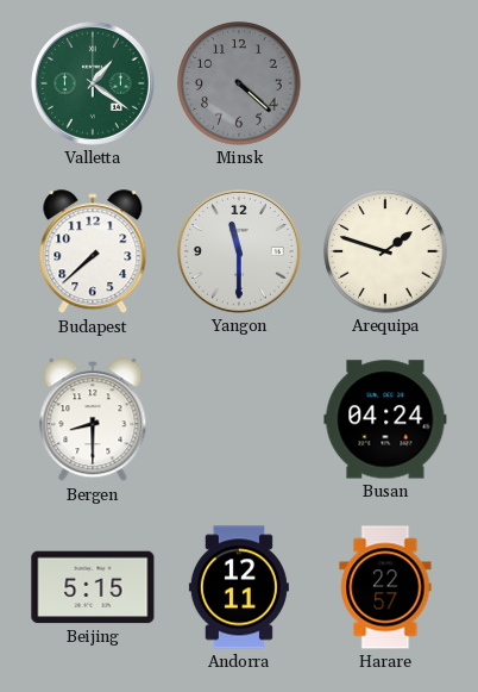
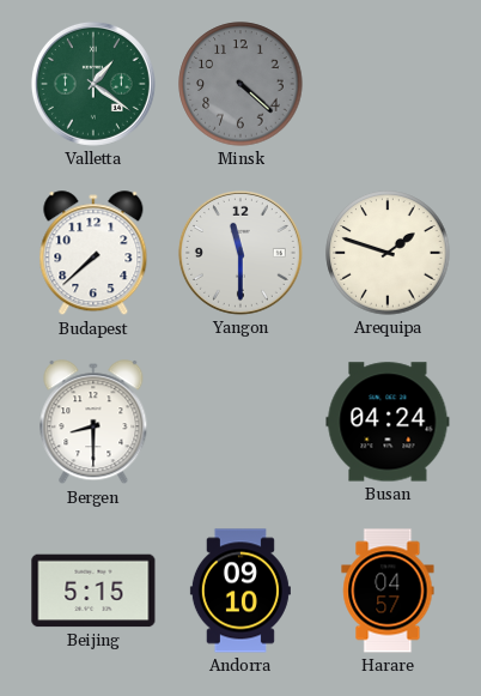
Andorra: 12:11 -> 09:10
Harare: 22:57 -> 04:57
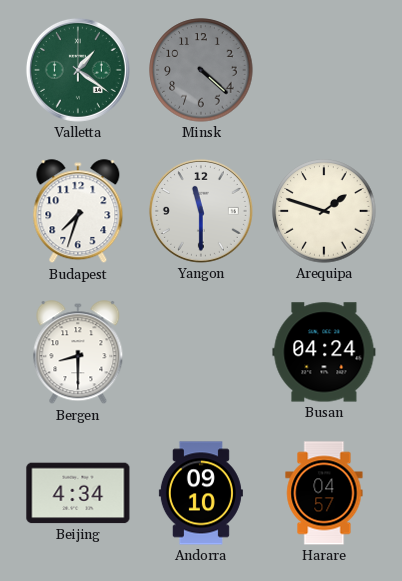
Budapest: 7:38 -> 7:33
Beijing: 5:15 -> 4:34
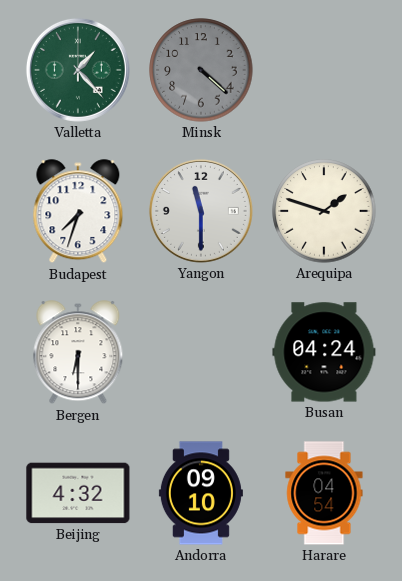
Valletta: 1:21 -> 1:23
Bergen: 8:30 -> 6:30
Beijing: 4:34 -> 4:32
Harare: 04:57 -> 04:54
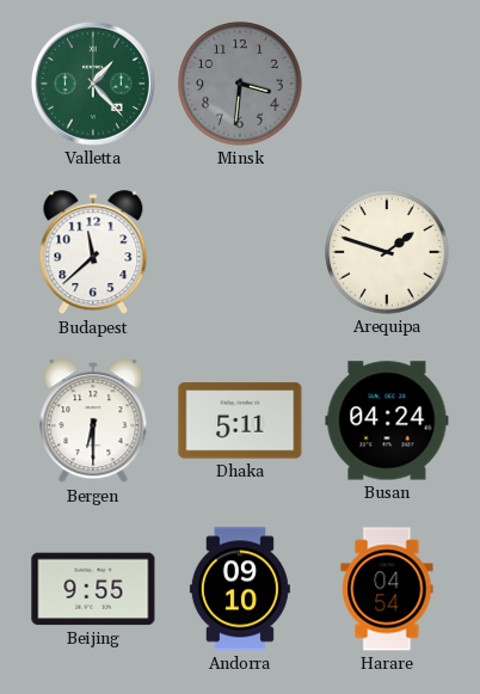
Minsk: 4:22 -> 3:31
Budapest: 7:33 -> 11:38
Yangon: 11:30 -> none
Dhaka: none -> 5:11
Beijing: 4:32 -> 9:55
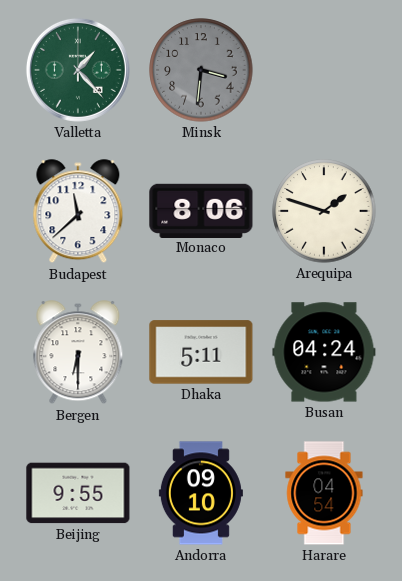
Monaco: none -> 8:06
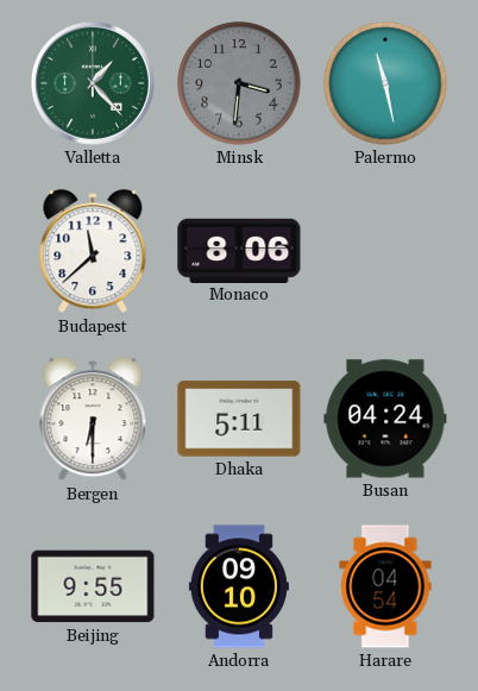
Palermo: none -> 11:28
Arequipa: 1:48 -> none
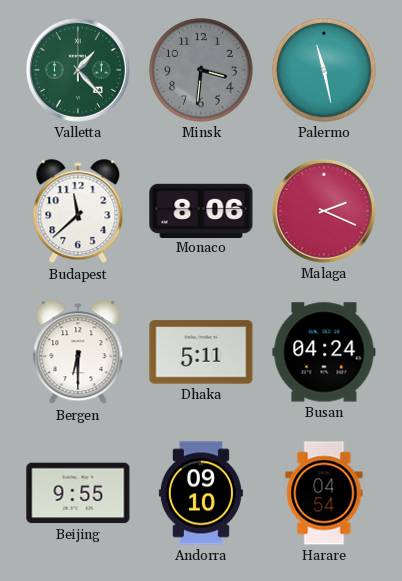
Malaga: none -> 2:19
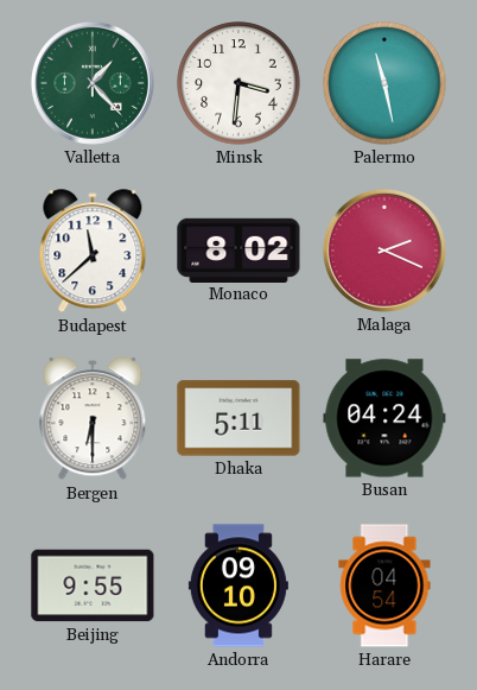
Minsk dial: grey -> white
Monaco: 8:06 -> 8:02
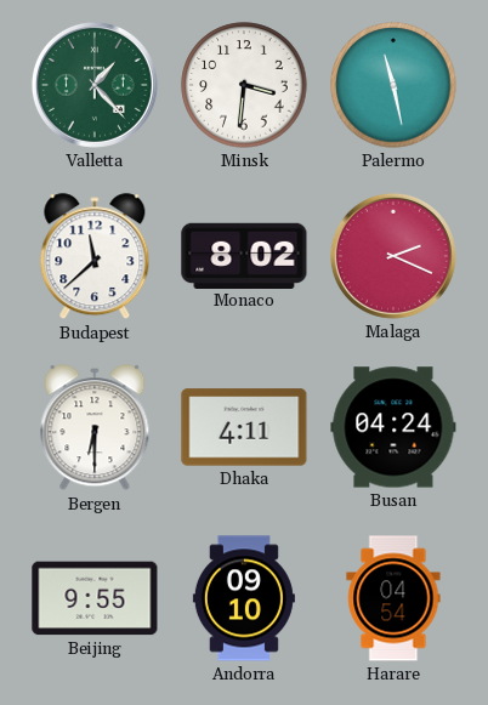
Dhaka: 5:11 -> 4:11
